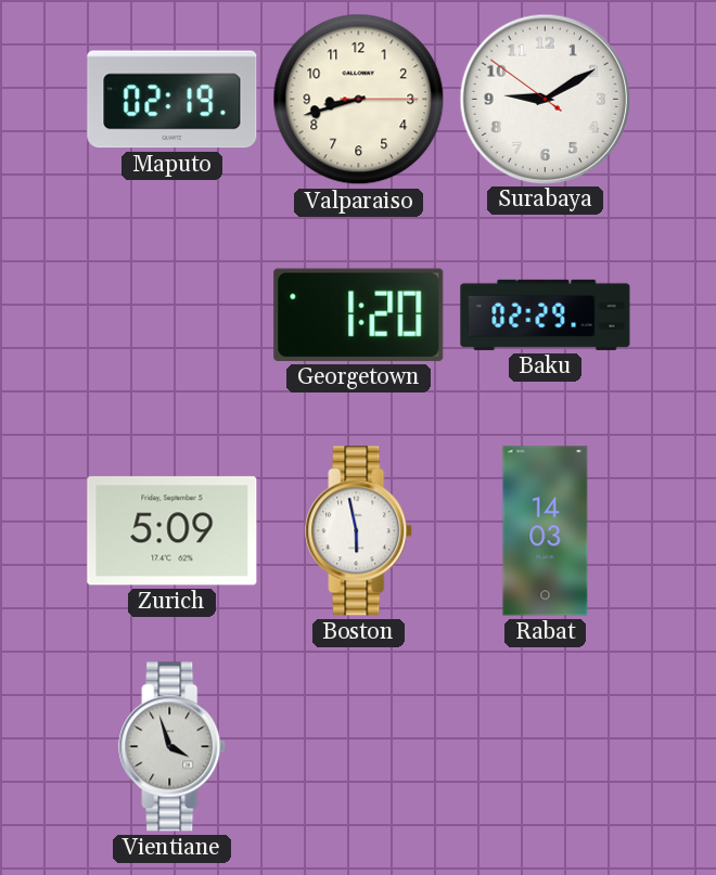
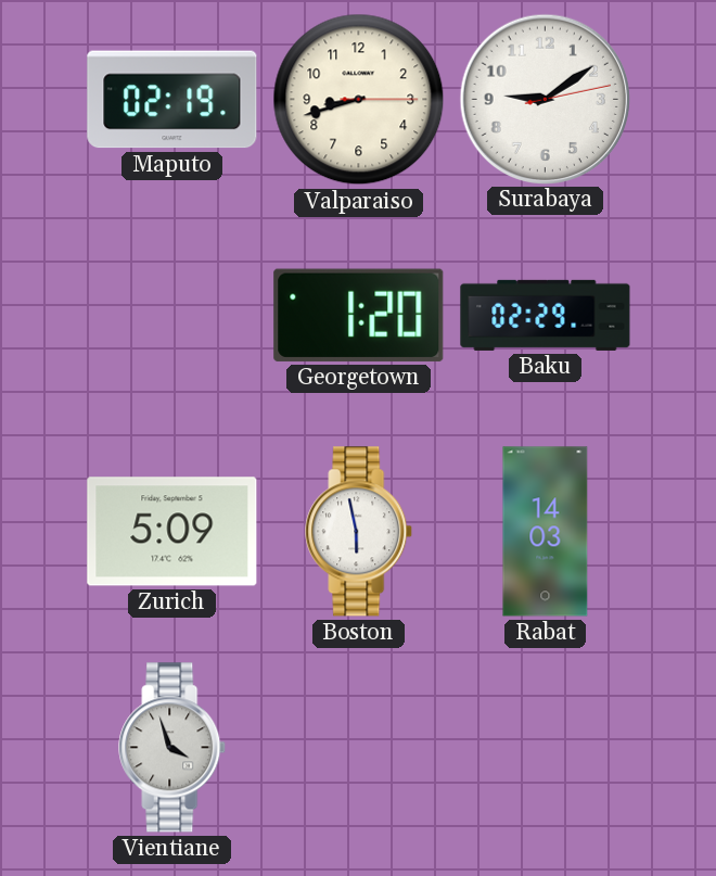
Surabaya: 9:09:51 -> 9:09:13
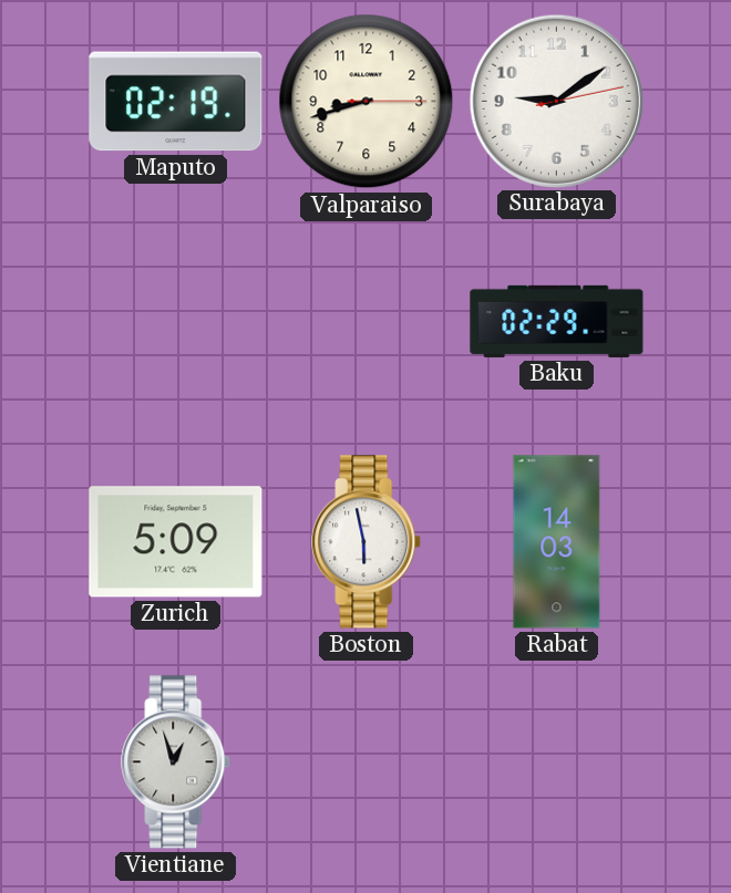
Georgetown: 1:20 -> none
Vientiane: 3:57 -> 12:57
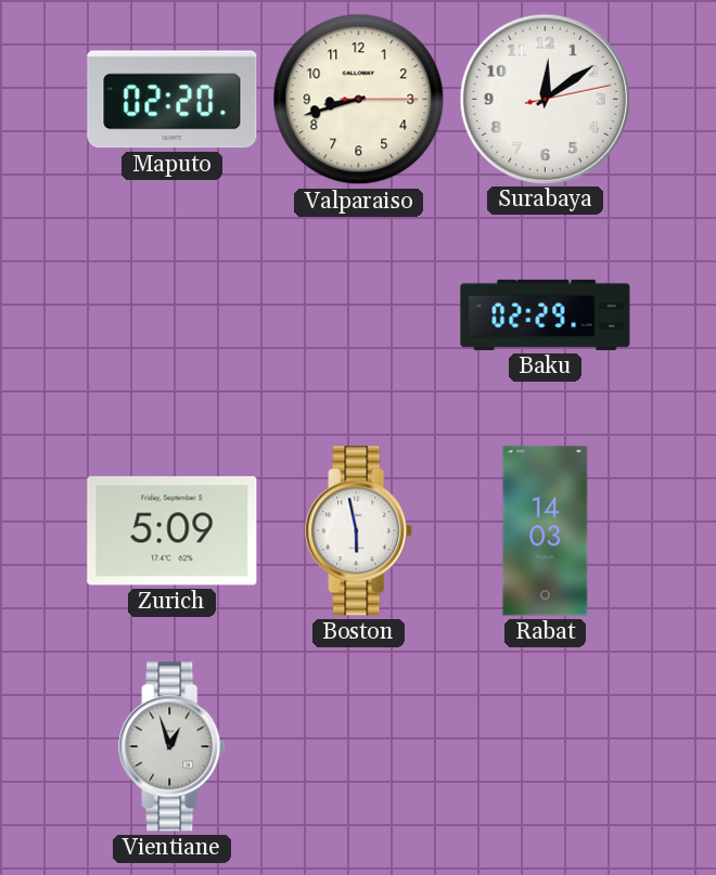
Maputo: 02:19 -> 02:20
Surabaya: 9:09 -> 12:09
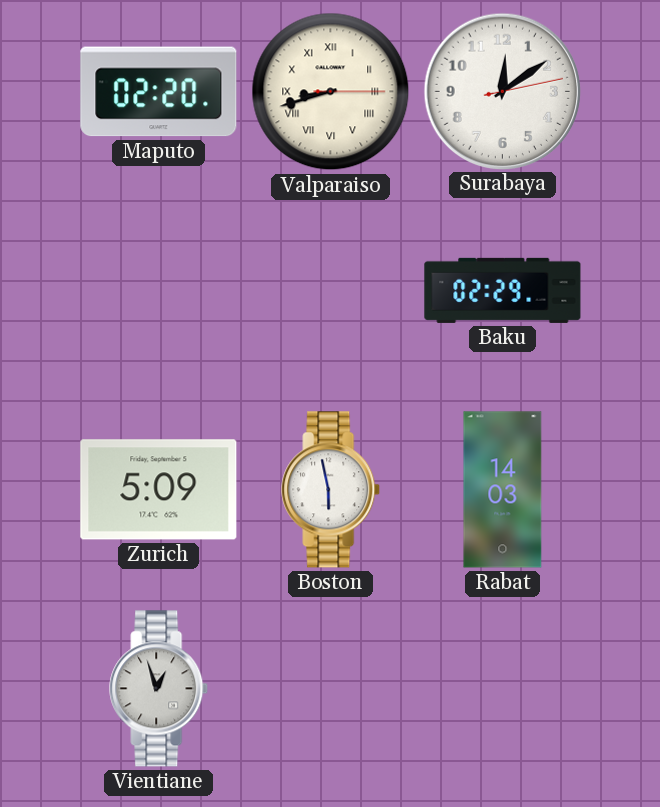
Valparaiso numerals: Arabic -> Roman
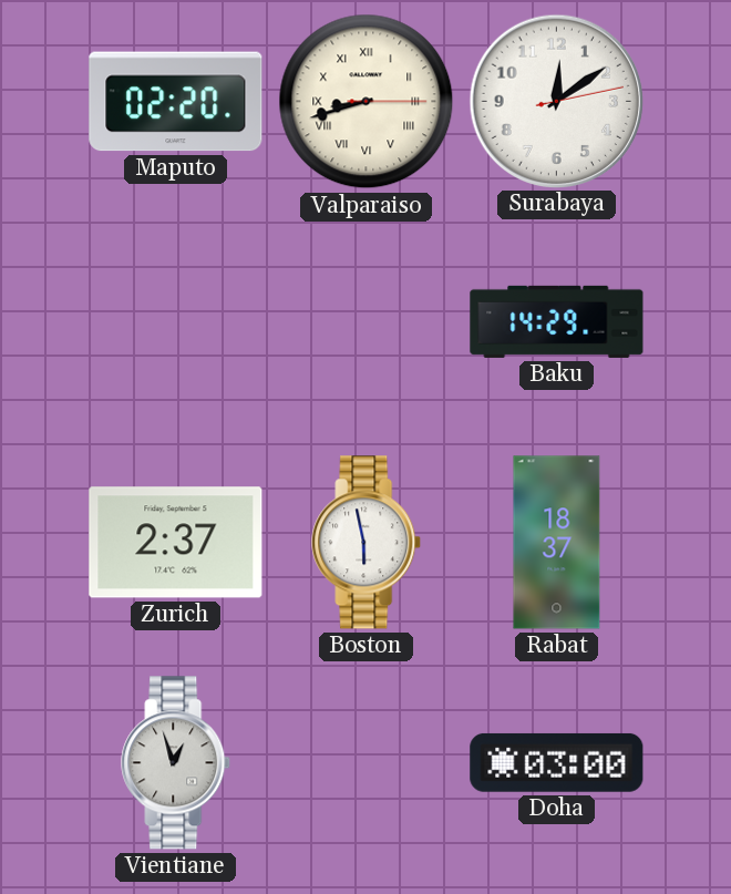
Baku: 02:29 -> 14:29
Zurich: 5:09 -> 2:37
Rabat: 14:03 -> 18:37
Doha: none -> 03:00
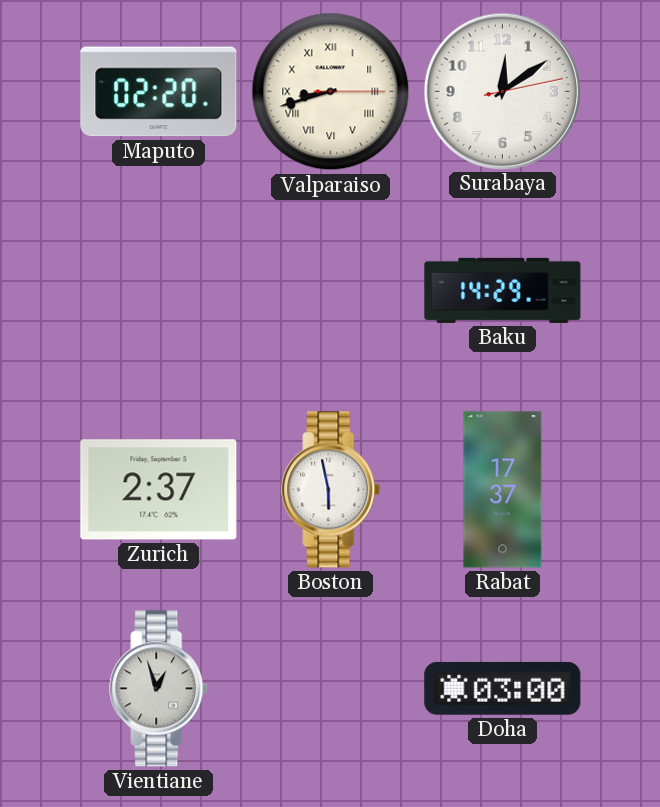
Rabat: 18:37 -> 17:37
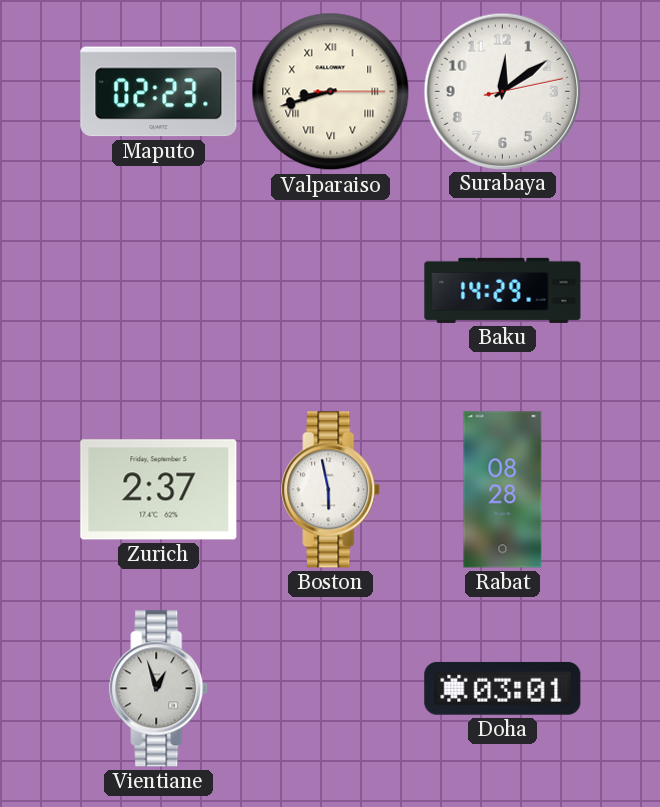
Maputo: 02:20 -> 02:23
Rabat: 17:37 -> 08:28
Doha: 03:00 -> 03:01
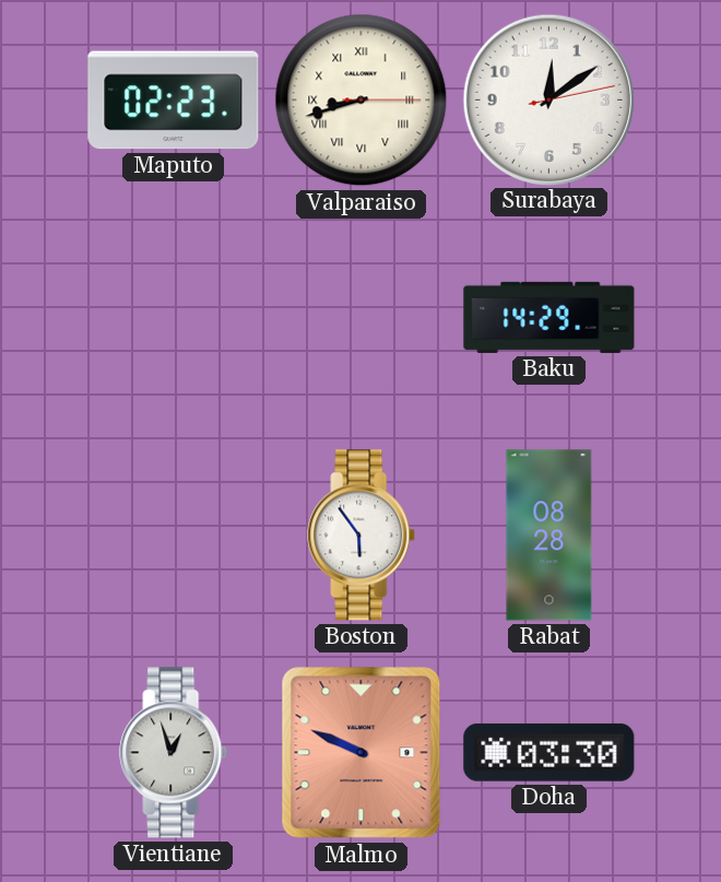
Zurich: 2:37 -> none
Boston: 5:58 -> 5:54
Malmo: none -> 9:49
Doha: 03:01 -> 03:30
